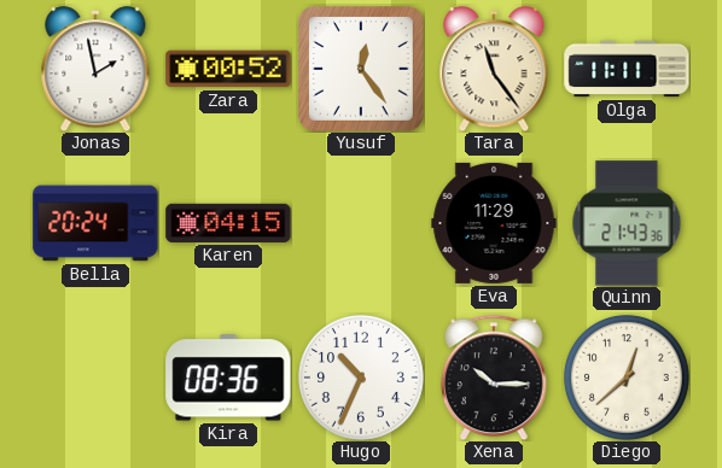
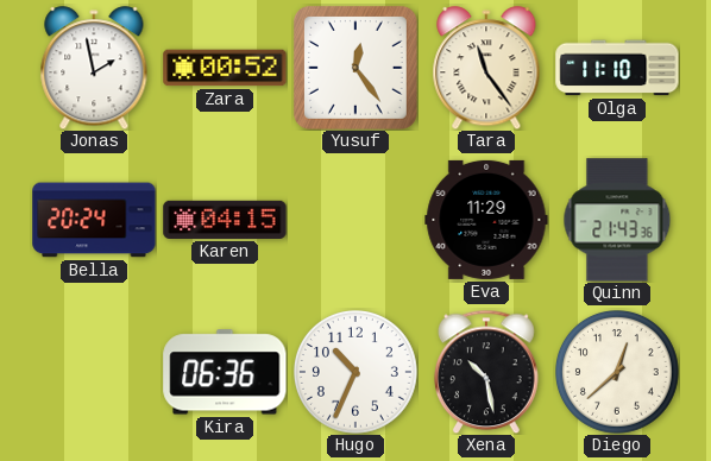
Olga: 11:11 -> 11:10
Kira: 08:36 -> 06:36
Xena: 10:15 -> 10:28
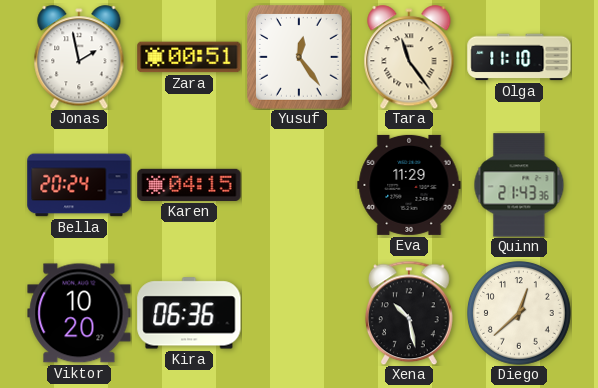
Zara: 00:52 -> 00:51
Viktor: none -> 10:20
Hugo: 10:34 -> none
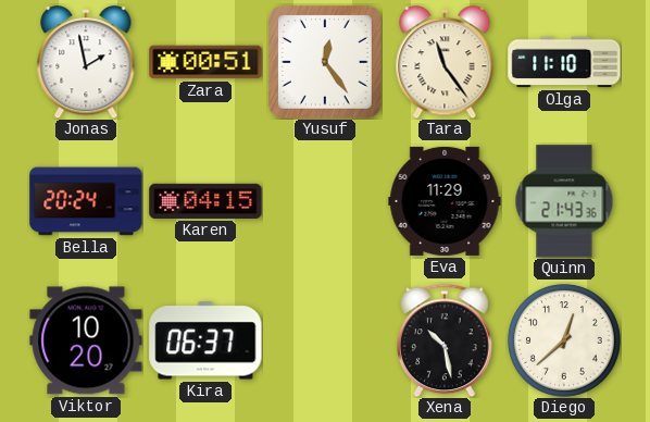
Kira: 06:36 -> 06:37
